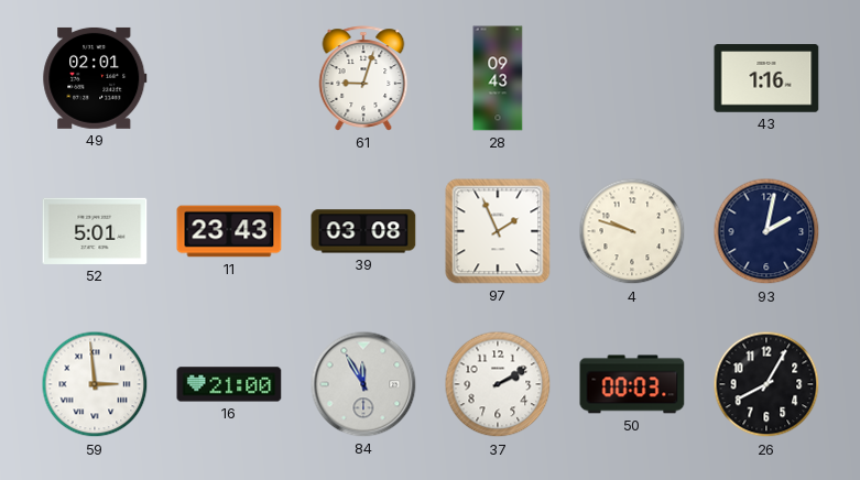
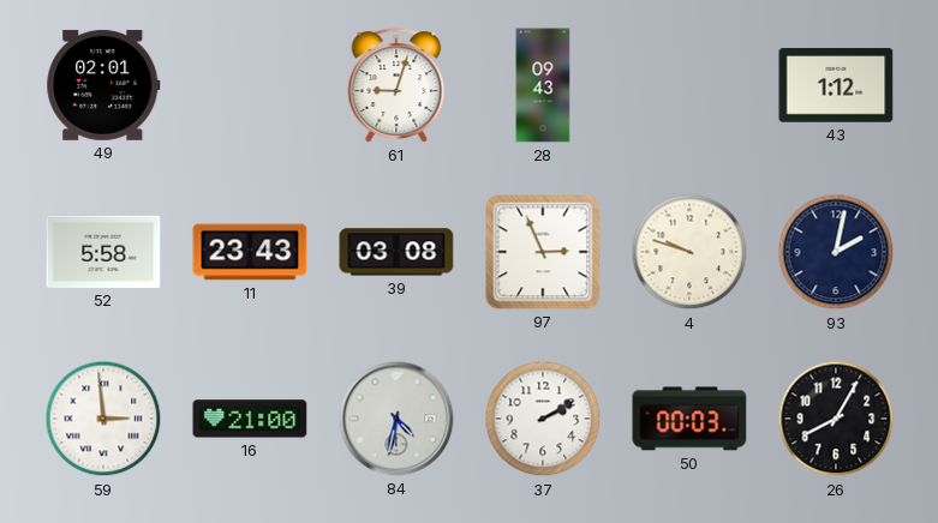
43: 1:16 -> 1:12
52: 5:01 -> 5:58
97: 1:56 -> 2:56
84: 11:55 -> 4:32
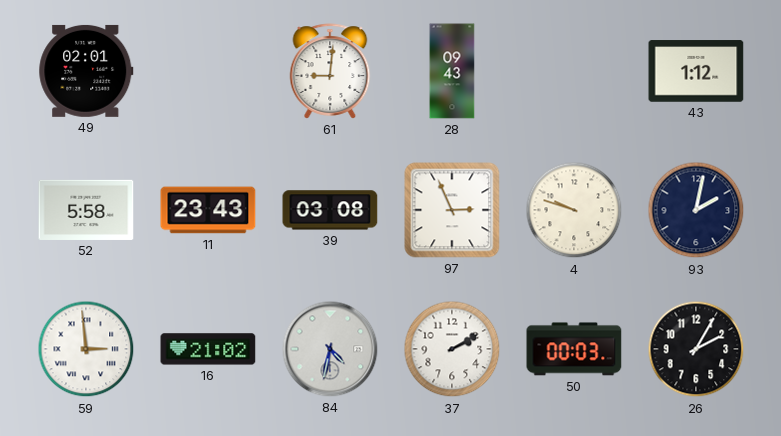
61: 9:03 -> 9:01
16: 21:00 -> 21:02
26: 8:05 -> 2:05
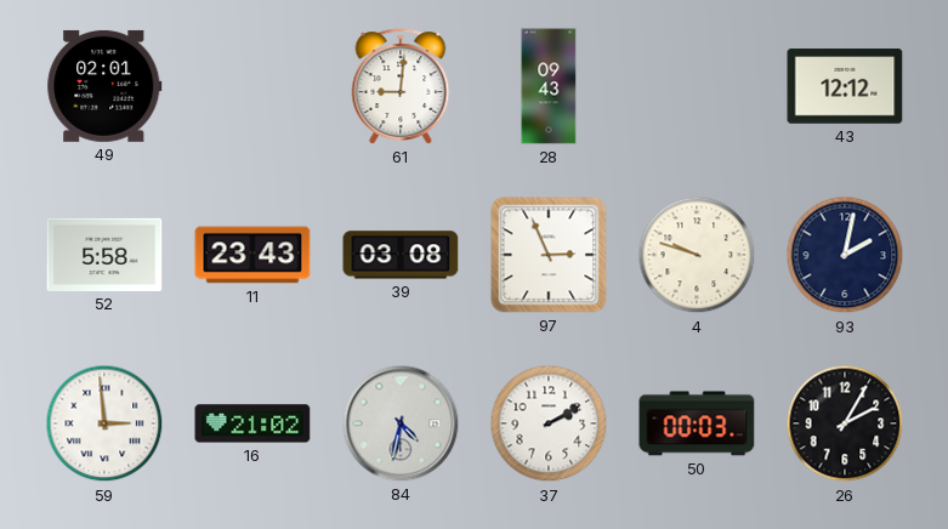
43: 1:12 -> 12:12
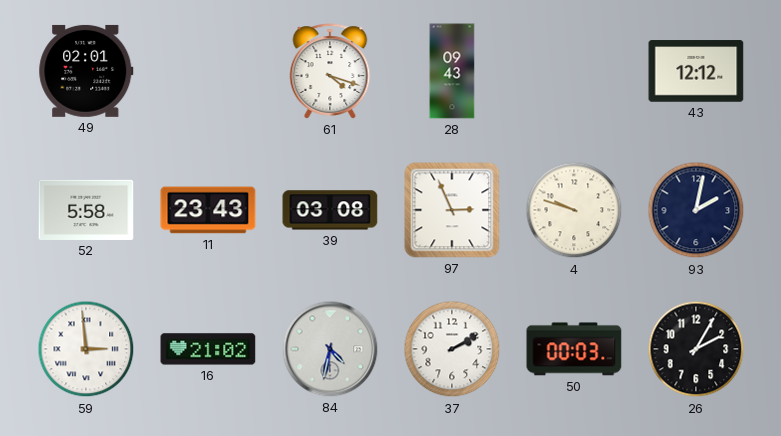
61: 9:01 -> 4:18
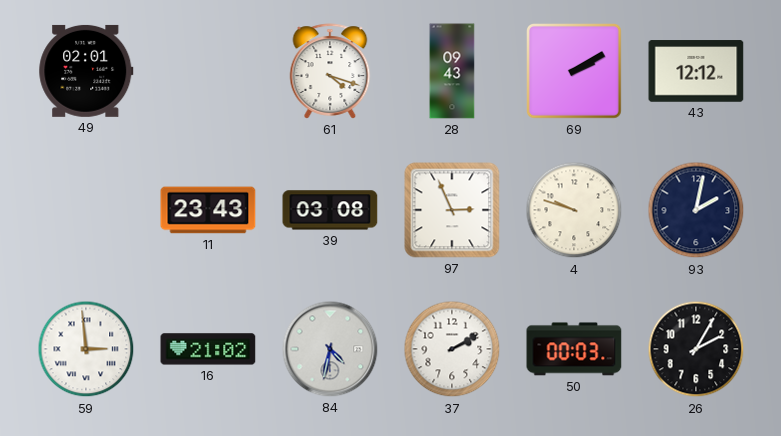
69: none -> 2:10
52: 5:58 -> none
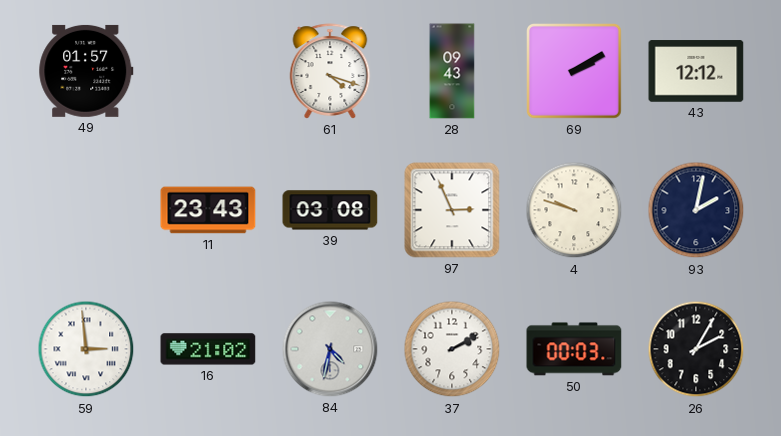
49: 02:01 -> 01:57
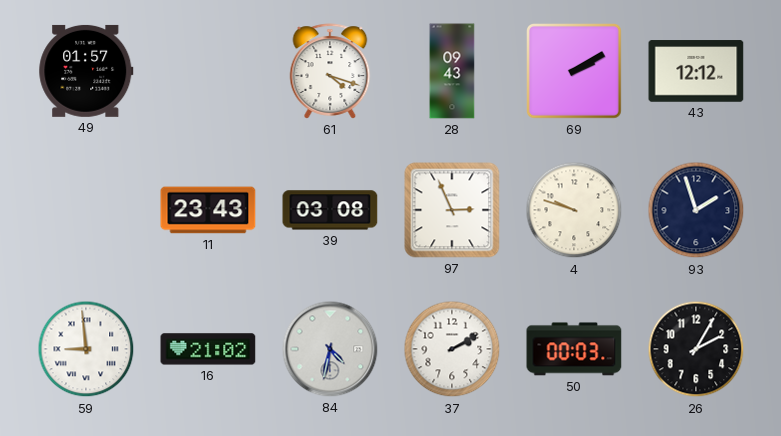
93: 2:02 -> 1:57
59: 2:59 -> 8:59
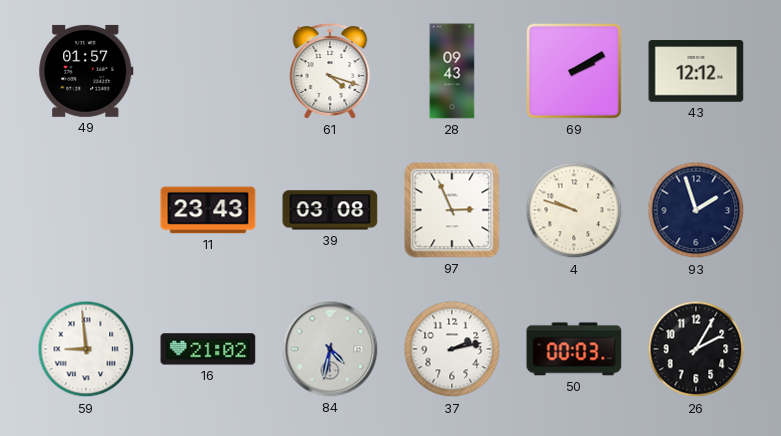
37: 2:10 -> 2:13
